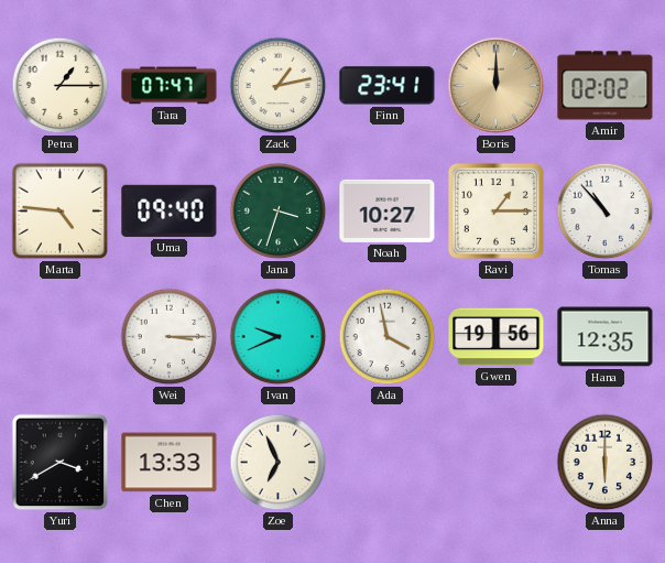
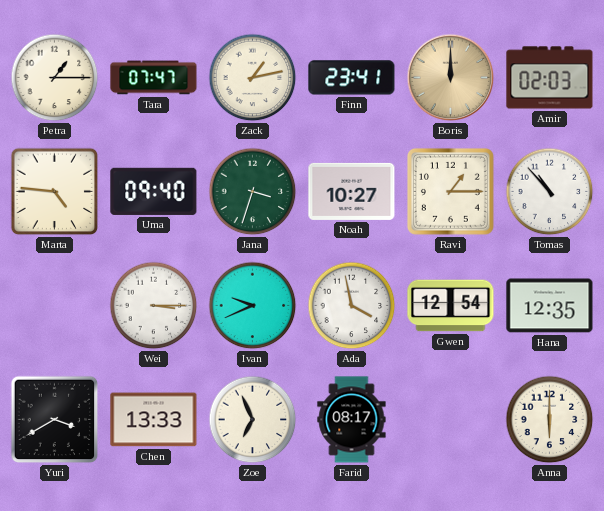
Amir: 02:02 -> 02:03
Gwen: 19:56 -> 12:54
Farid: none -> 08:17
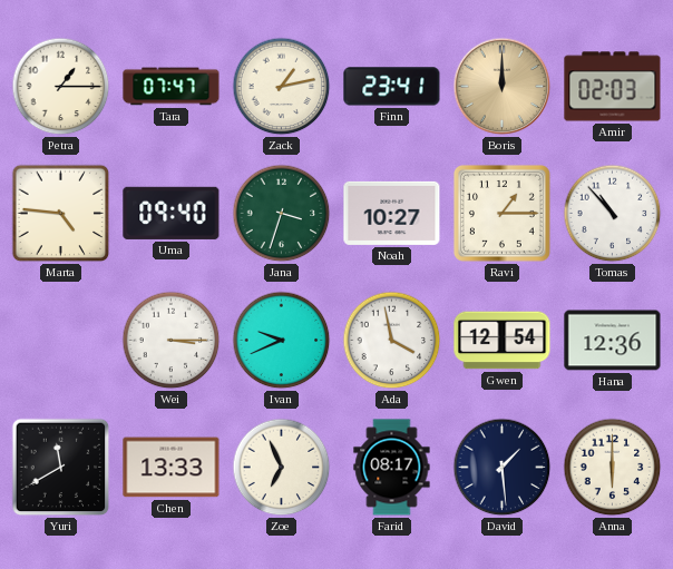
Hana: 12:35 -> 12:36
Yuri: 3:40 -> 11:40
David: none -> 1:29
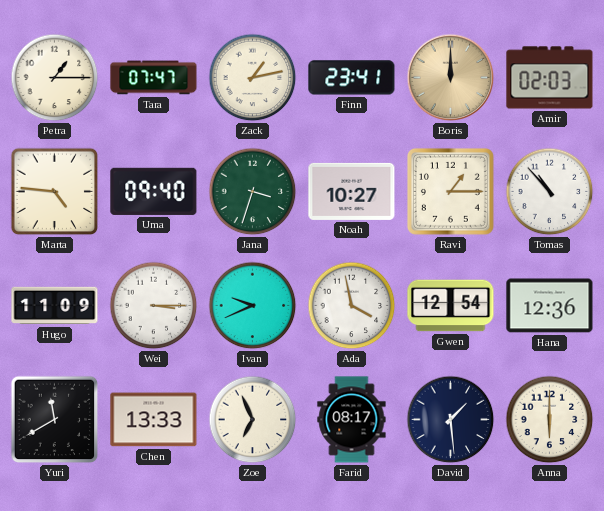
Hugo: none -> 11:09
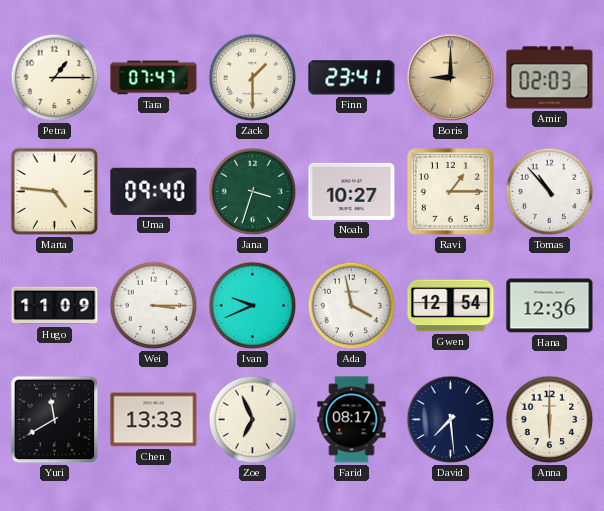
Zack: 1:13 -> 1:30
Boris: 12:00 -> 9:00
David: 1:29 -> 7:29
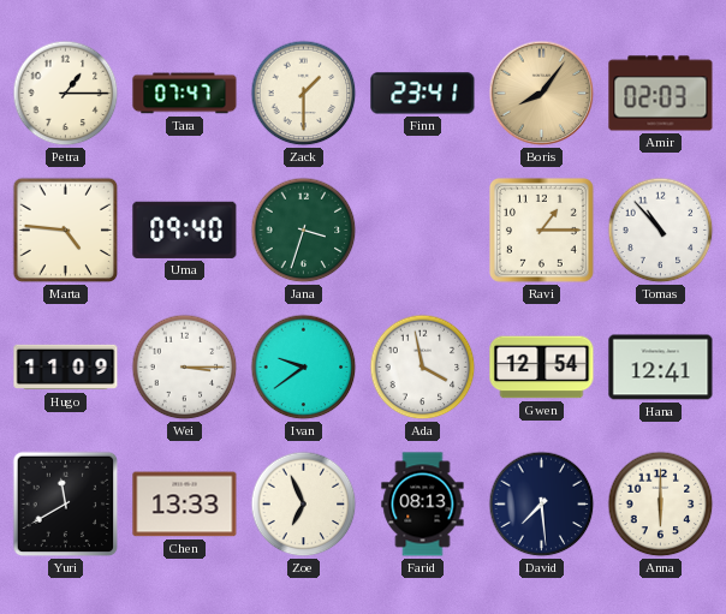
Boris: 9:00 -> 8:06
Noah: 10:27 -> none
Ivan: 9:41 -> 9:39
Hana: 12:36 -> 12:41
Farid: 08:17 -> 08:13
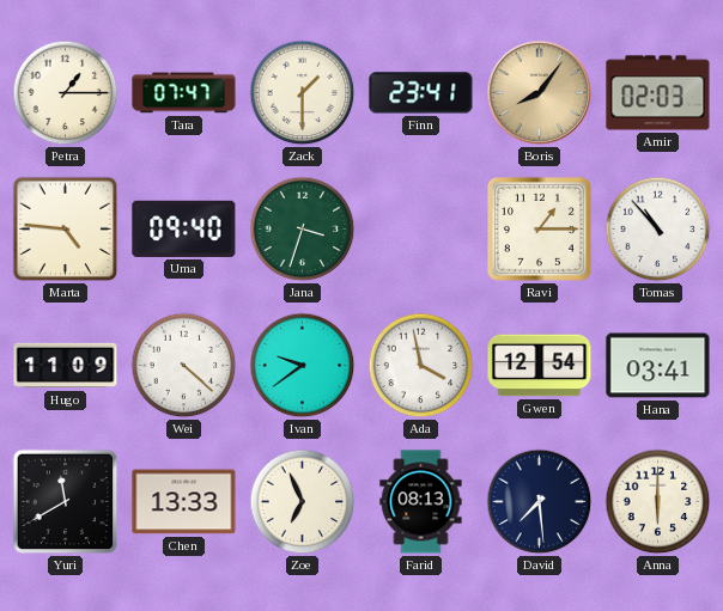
Wei: 3:15 -> 4:22
Hana: 12:41 -> 03:41
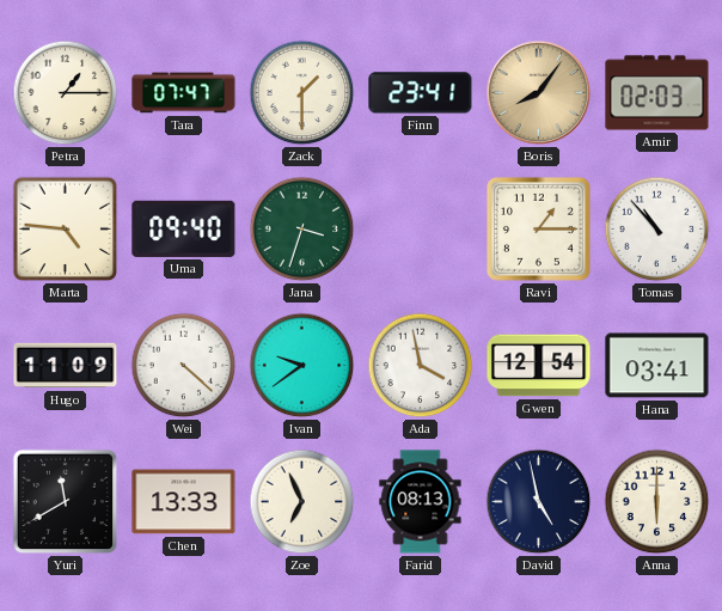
David: 7:29 -> 4:58
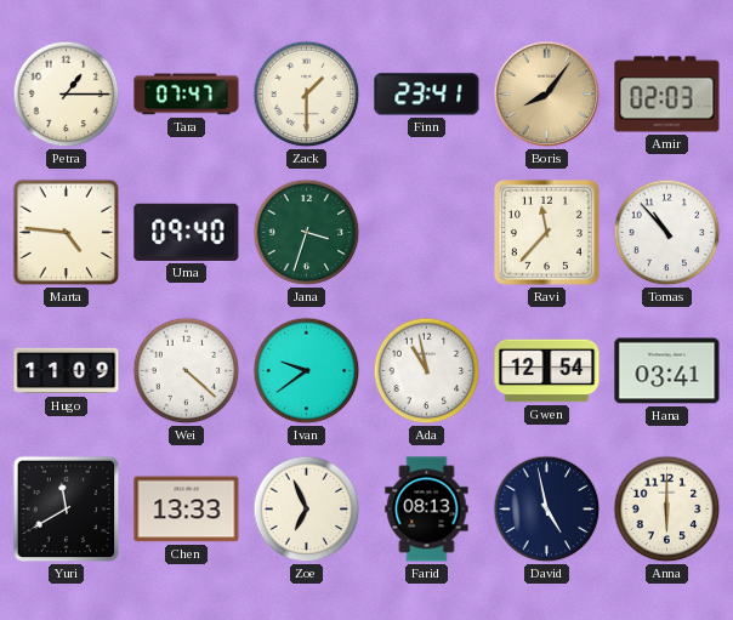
Ravi: 1:15 -> 11:37
Ada: 3:58 -> 10:58
